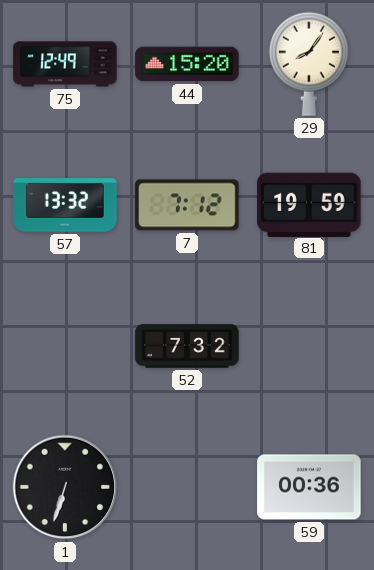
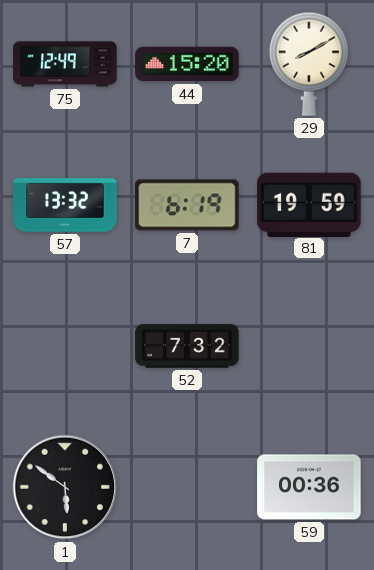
29: 8:06 -> 8:10
7: 7:12 -> 6:19
1: 6:33 -> 5:51
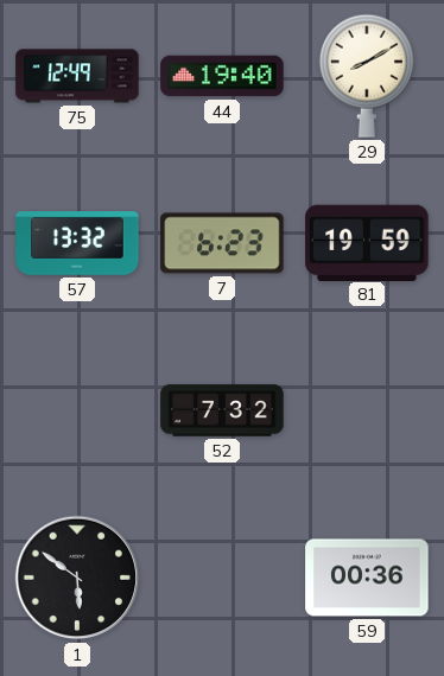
44: 15:20 -> 19:40
7: 6:19 -> 6:23
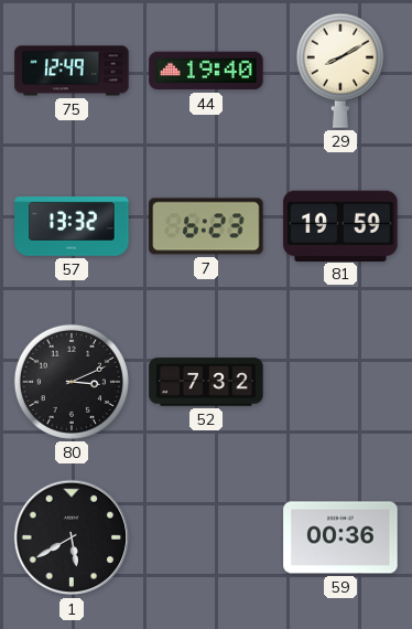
80: none -> 3:11
1: 5:51 -> 5:40
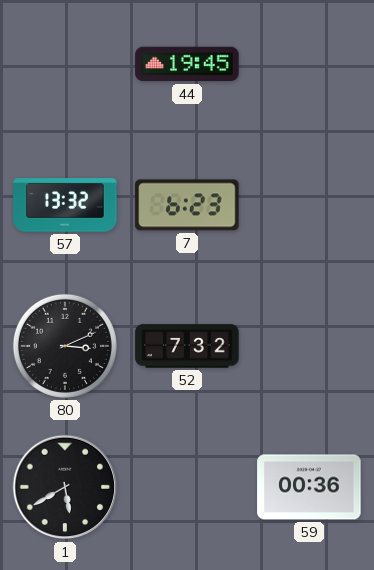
75: 12:49 -> none
44: 19:40 -> 19:45
29: 8:10 -> none
81: 19:59 -> none
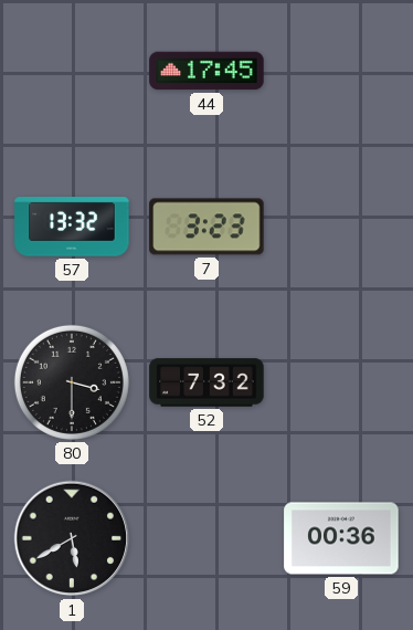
44: 19:45 -> 17:45
7: 6:23 -> 3:23
80: 3:11 -> 3:30
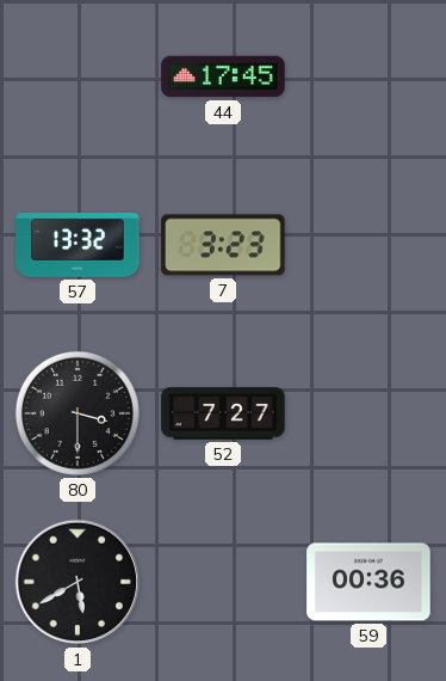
52: 7:32 -> 7:27
